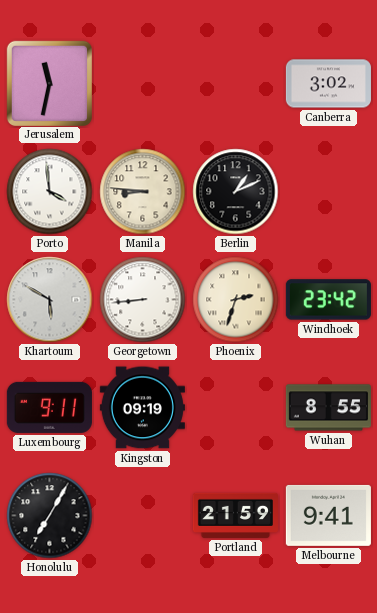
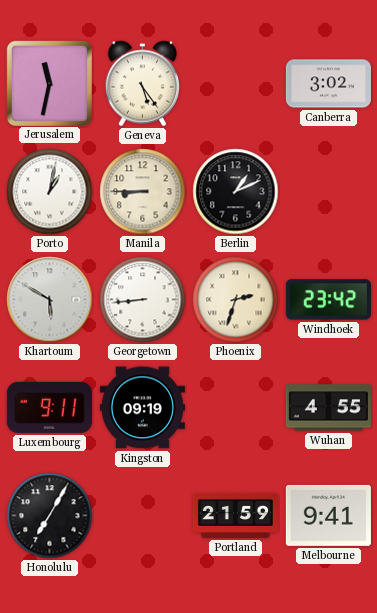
Geneva: none -> 5:24
Porto: 3:59 -> 1:02
Manila: 8:46 -> 8:45
Wuhan: 8:55 -> 4:55
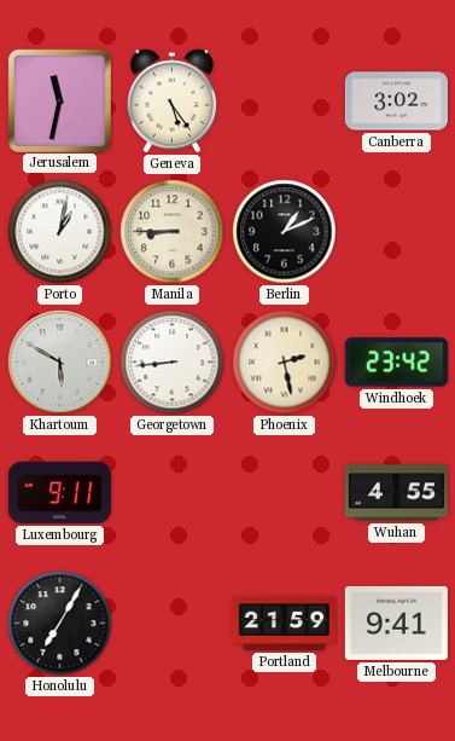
Phoenix: 2:33 -> 2:28
Kingston: 09:19 -> none
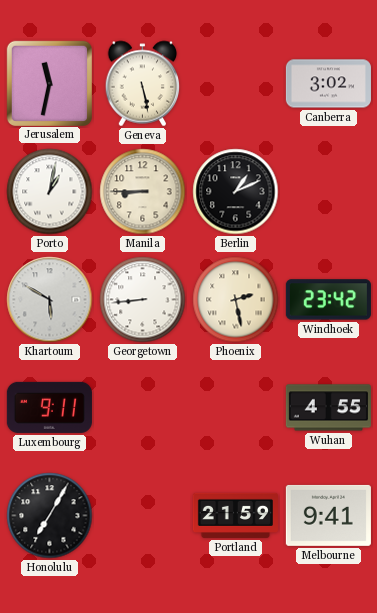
Geneva: 5:24 -> 5:28
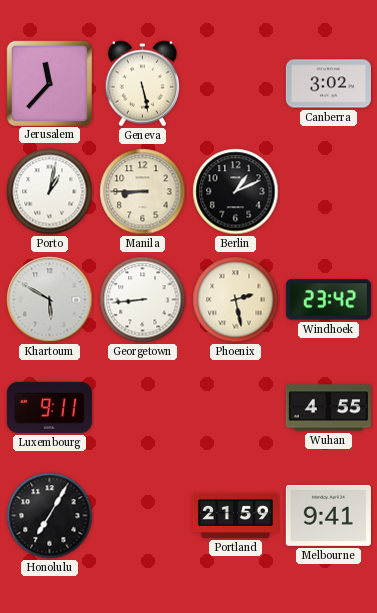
Jerusalem: 11:32 -> 11:37
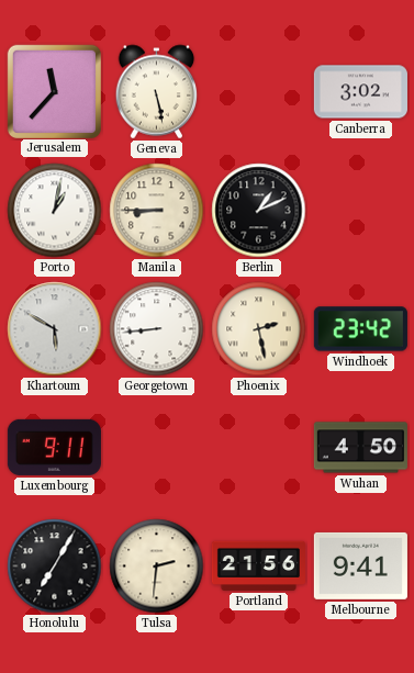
Wuhan: 4:55 -> 4:50
Tulsa: none -> 2:31
Portland: 21:59 -> 21:56
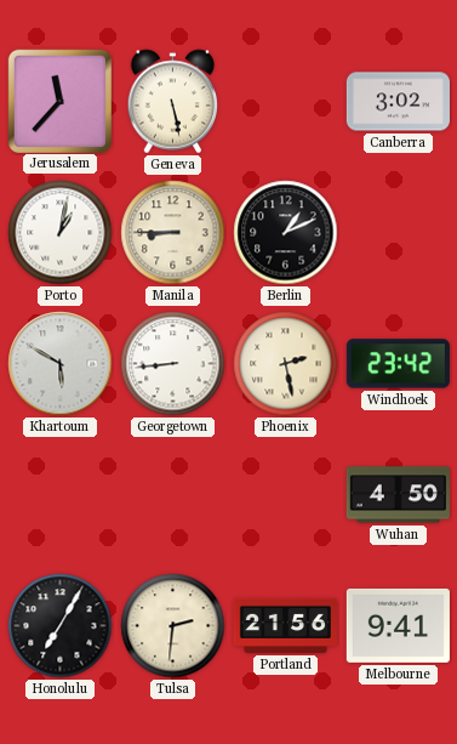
Luxembourg: 9:11 -> none
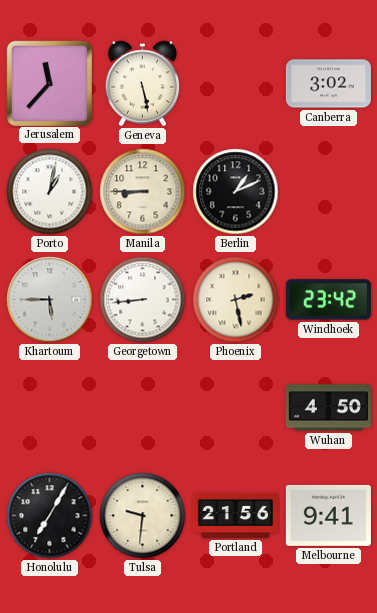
Khartoum: 5:50 -> 5:45
Tulsa: 2:31 -> 9:31
